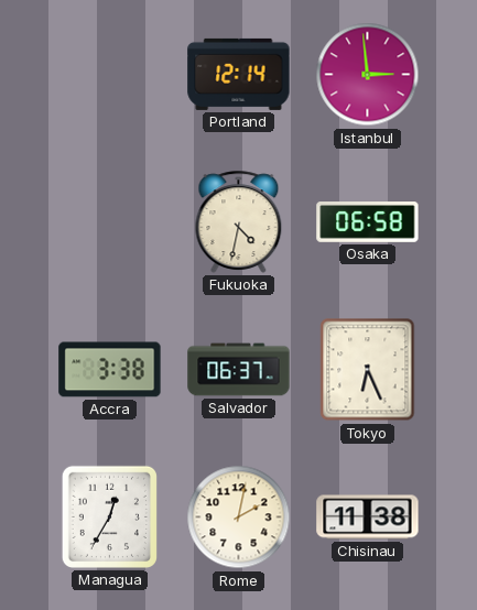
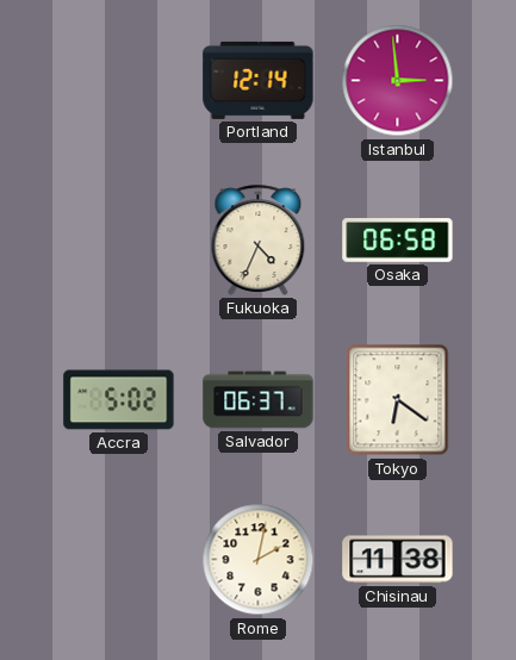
Fukuoka: 4:32 -> 4:34
Accra: 3:38 -> 5:02
Tokyo: 6:26 -> 6:21
Managua: 12:35 -> none
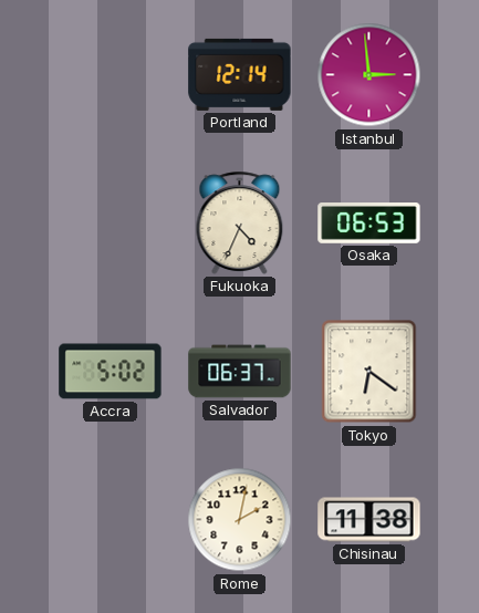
Osaka: 06:58 -> 06:53
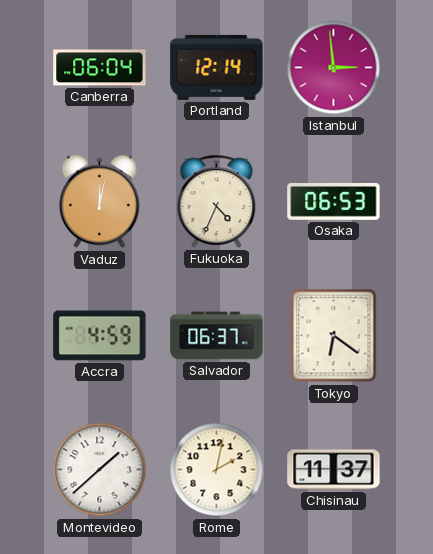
Canberra: none -> 06:04
Vaduz: none -> 12:02
Accra: 5:02 -> 4:59
Montevideo: none -> 1:38
Chisinau: 11:38 -> 11:37
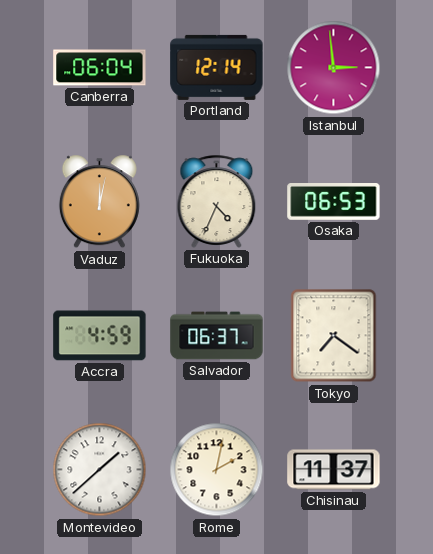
Tokyo: 6:21 -> 7:21
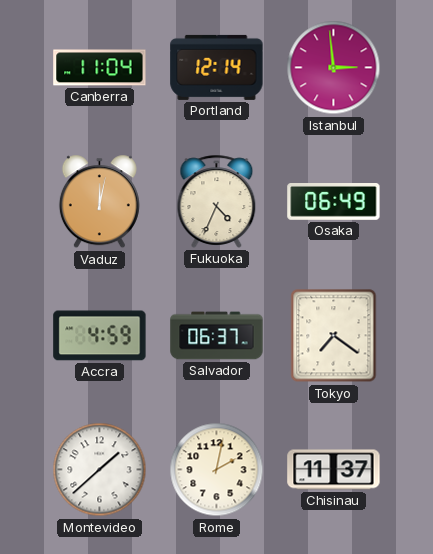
Canberra: 06:04 -> 11:04
Osaka: 06:53 -> 06:49
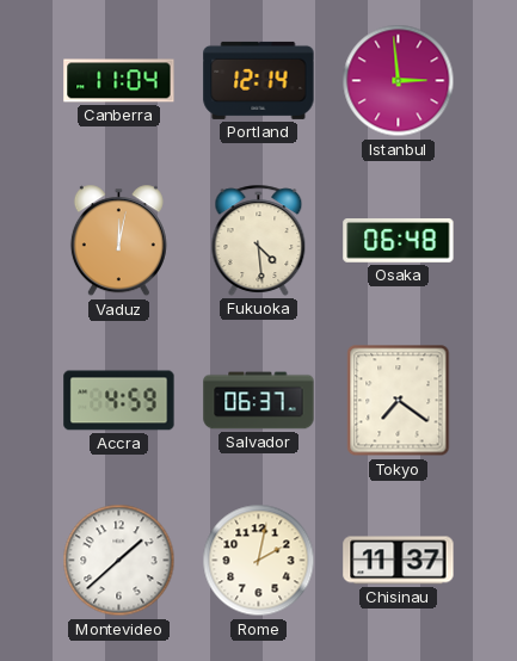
Fukuoka: 4:34 -> 4:29
Osaka: 06:49 -> 06:48
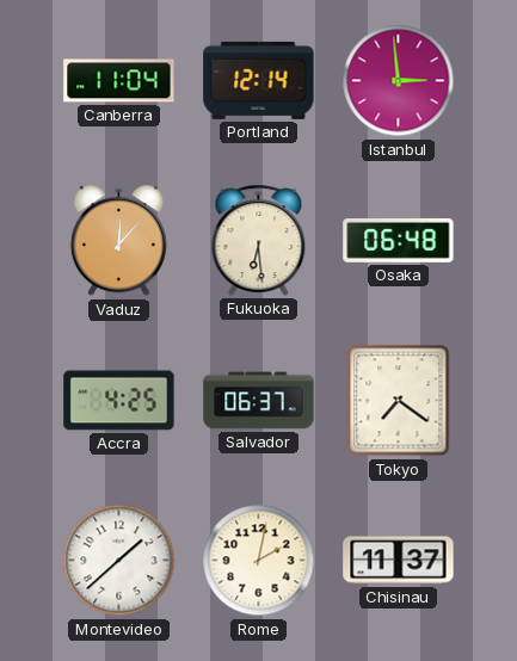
Vaduz: 12:02 -> 12:07
Fukuoka: 4:29 -> 6:29
Accra: 4:59 -> 4:25
